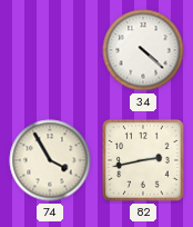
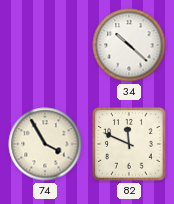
34: 4:22 -> 10:22
82: 2:43 -> 11:49
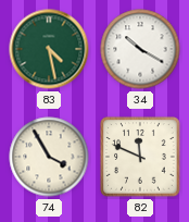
83: none -> 4:28
34: 10:22 -> 10:20
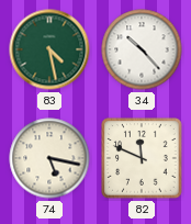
34: 10:20 -> 10:23
74: 3:55 -> 5:17
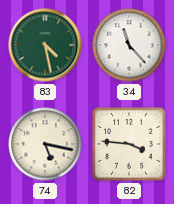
34: 10:23 -> 11:23
82: 11:49 -> 3:46
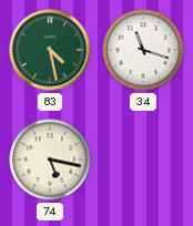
34: 11:23 -> 11:18
82: 3:46 -> none
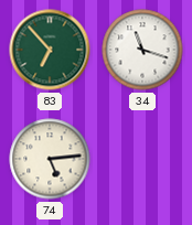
83: 4:28 -> 6:53
74: 5:17 -> 5:14
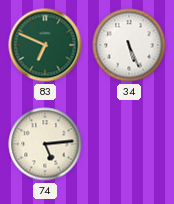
83: 6:53 -> 6:49
34: 11:18 -> 5:26
